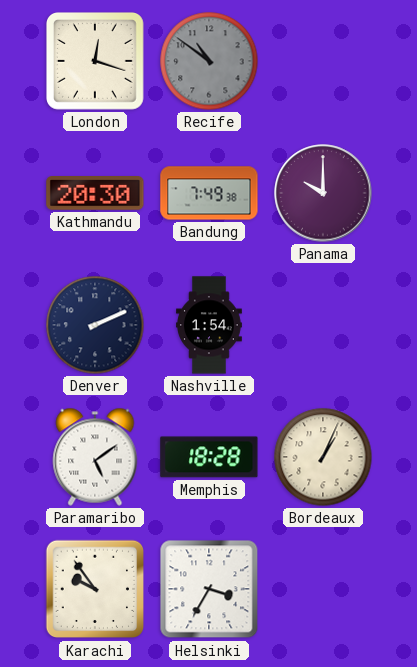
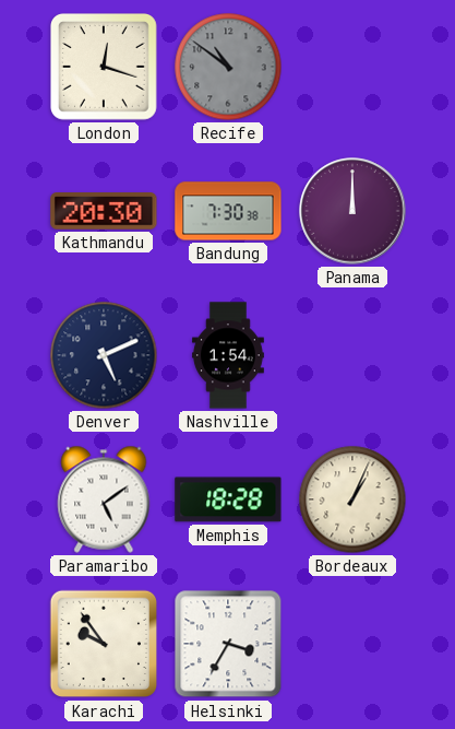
Bandung: 7:49 -> 7:30
Panama: 10:00 -> 12:00
Denver: 2:11 -> 5:11
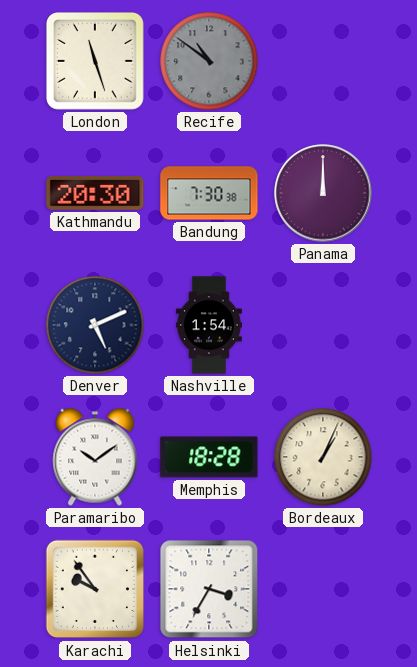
London: 12:18 -> 11:27
Paramaribo: 5:09 -> 10:09
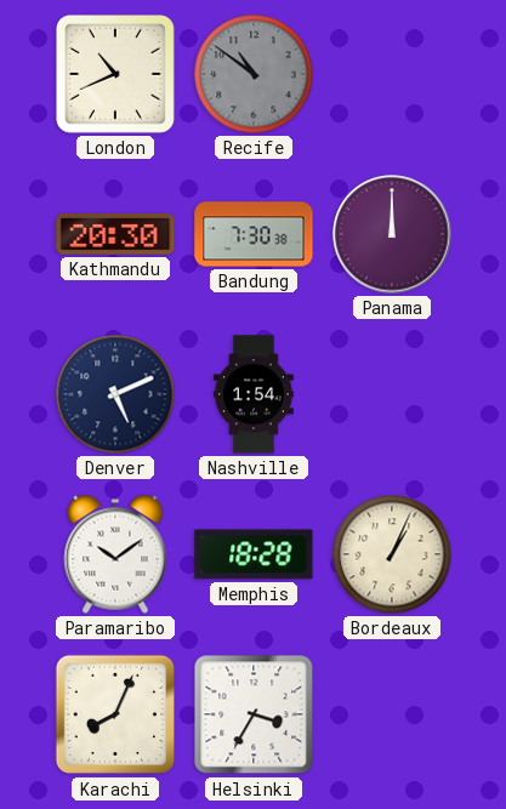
London: 11:27 -> 10:41
Karachi: 9:54 -> 8:04
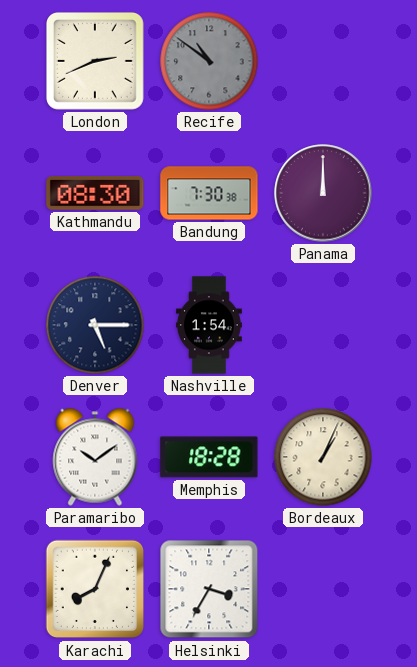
London: 10:41 -> 2:41
Kathmandu: 20:30 -> 08:30
Denver: 5:11 -> 5:15
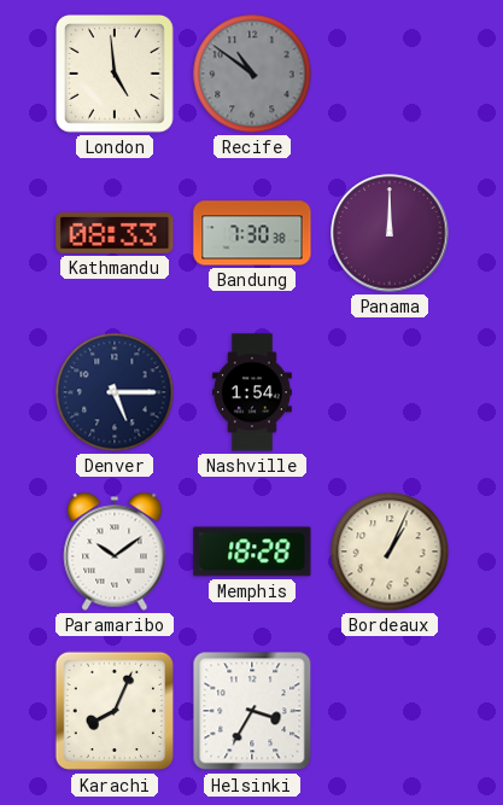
London: 2:41 -> 4:59
Kathmandu: 08:30 -> 08:33
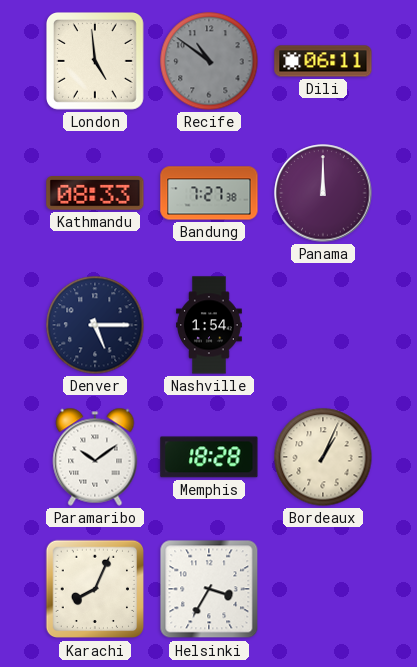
Dili: none -> 06:11
Bandung: 7:30 -> 7:27
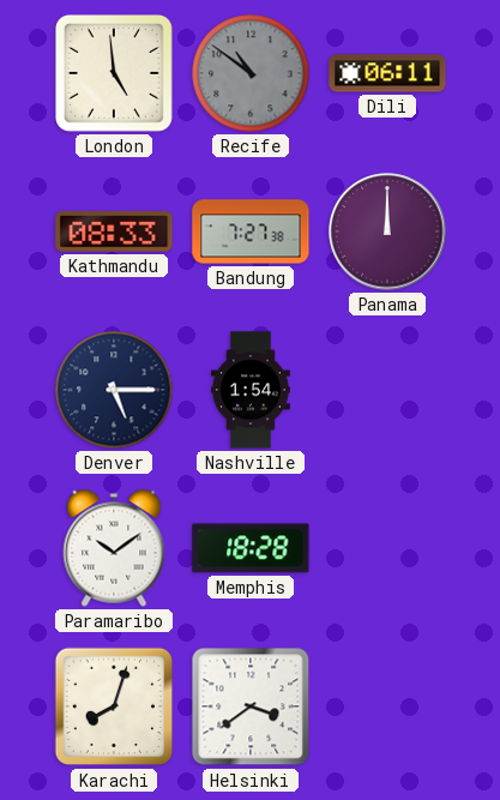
Bordeaux: 1:04 -> none
Karachi: 8:04 -> 8:03
Helsinki: 3:35 -> 3:39
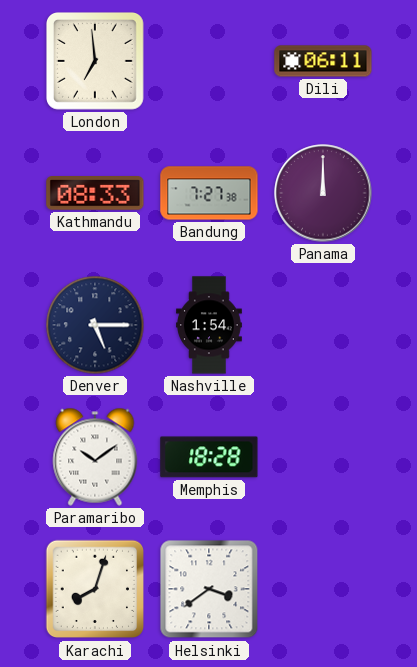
London: 4:59 -> 6:59
Recife: 10:51 -> none
